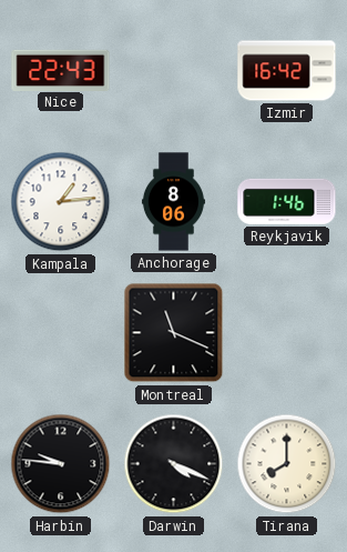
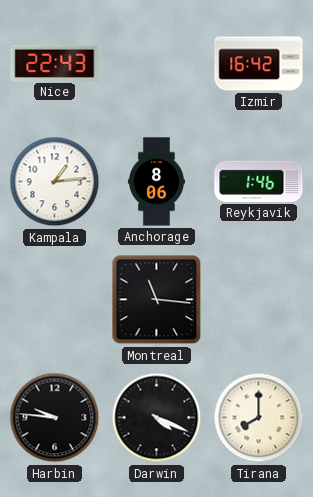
Montreal: 11:19 -> 11:16
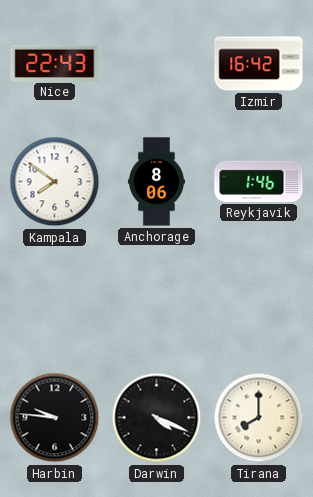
Kampala: 1:14 -> 7:51
Montreal: 11:16 -> none
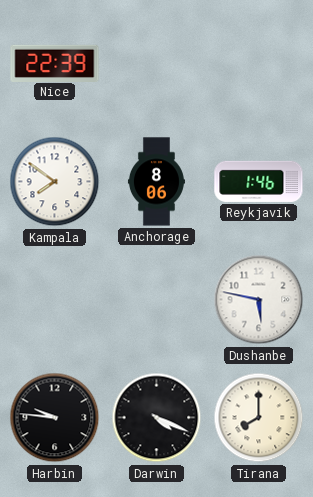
Nice: 22:43 -> 22:39
Izmir: 16:42 -> none
Dushanbe: none -> 5:47
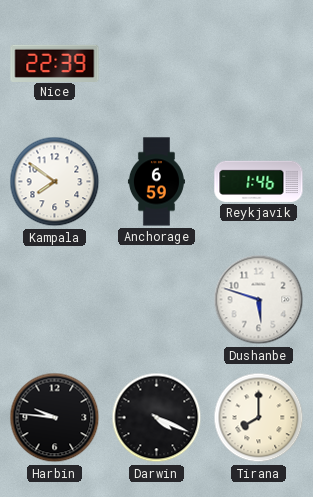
Anchorage: 8:06 -> 6:59
Dushanbe: 5:47 -> 5:48
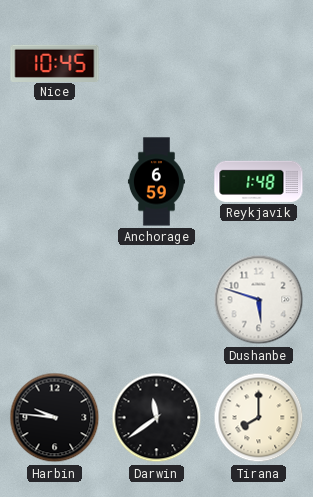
Nice: 22:39 -> 10:45
Kampala: 7:51 -> none
Reykjavik: 1:46 -> 1:48
Darwin: 4:19 -> 11:39
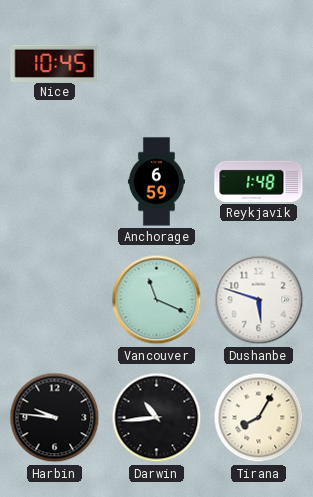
Vancouver: none -> 11:19
Darwin: 11:39 -> 10:44
Tirana: 8:00 -> 8:05
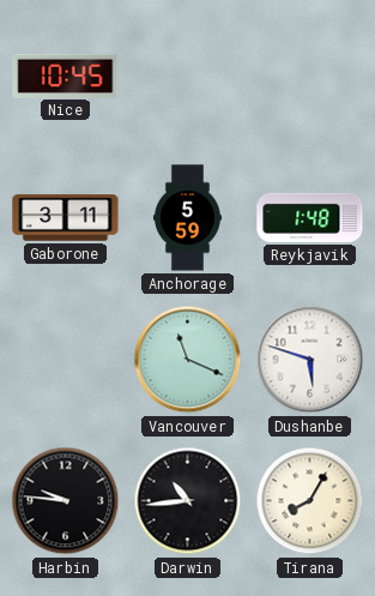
Gaborone: none -> 3:11
Anchorage: 6:59 -> 5:59
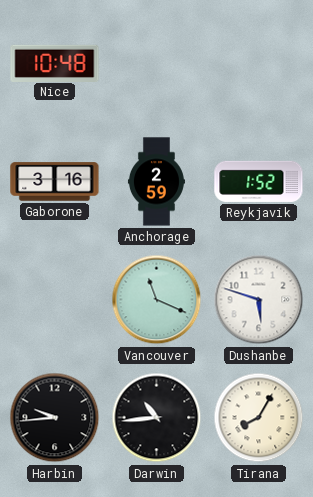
Nice: 10:45 -> 10:48
Gaborone: 3:11 -> 3:16
Anchorage: 5:59 -> 2:59
Reykjavik: 1:48 -> 1:52
Harbin: 9:46 -> 9:44
